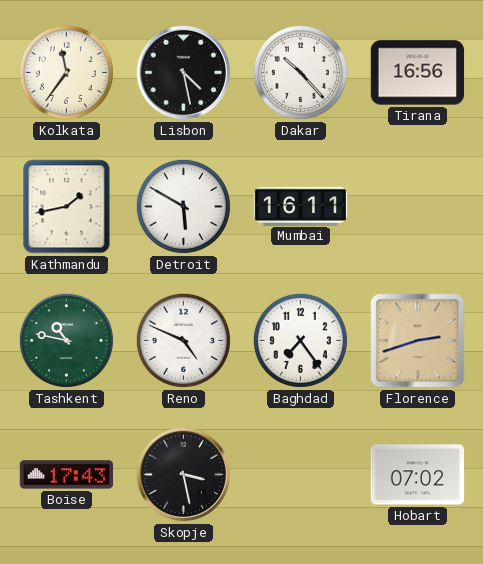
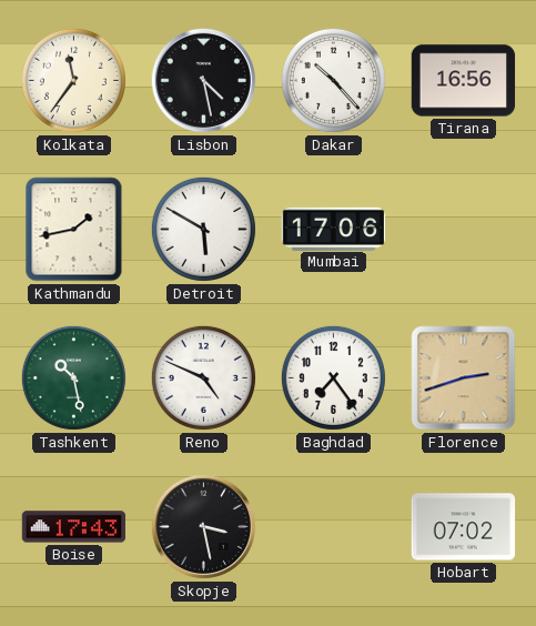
Mumbai: 16:11 -> 17:06
Tashkent: 10:47 -> 10:28
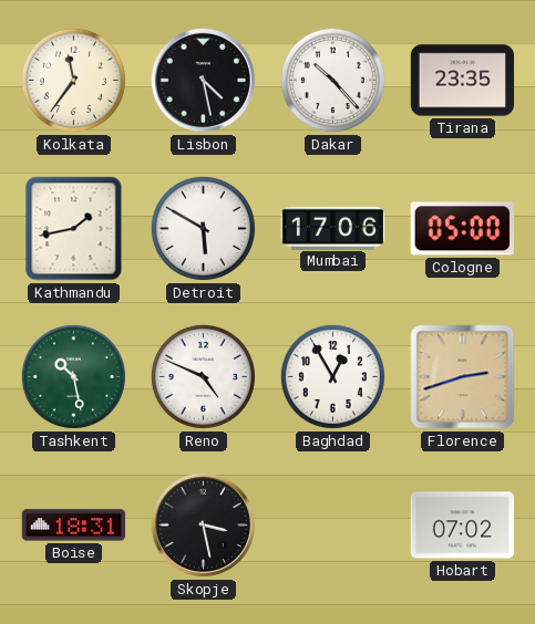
Tirana: 16:56 -> 23:35
Cologne: none -> 05:00
Baghdad: 7:24 -> 12:55
Boise: 17:43 -> 18:31
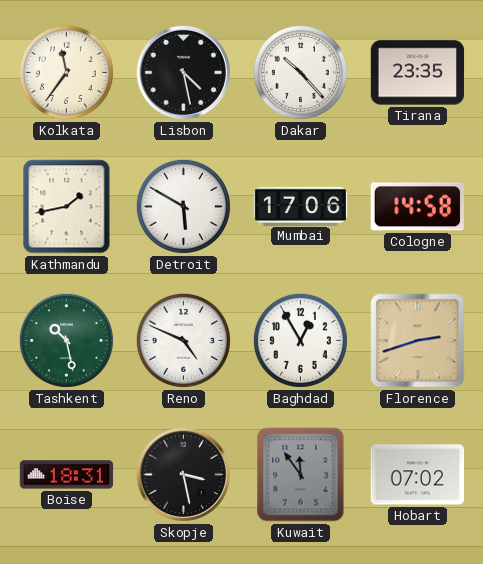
Cologne: 05:00 -> 14:58
Kuwait: none -> 11:54
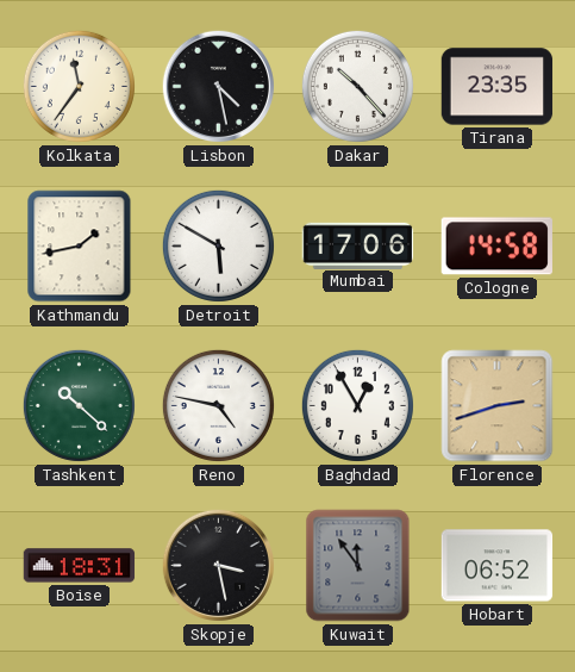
Tashkent: 10:28 -> 10:22
Reno: 4:49 -> 4:47
Hobart: 07:02 -> 06:52
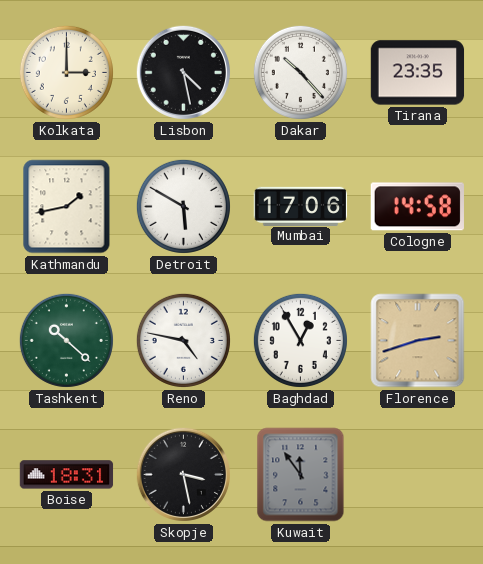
Kolkata: 11:36 -> 3:00
Hobart: 06:52 -> none
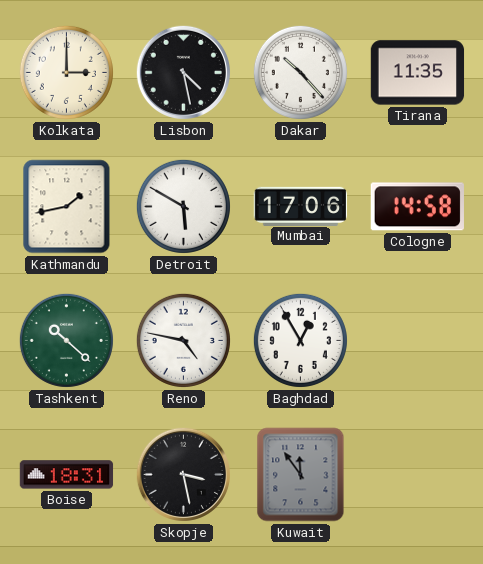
Tirana: 23:35 -> 11:35
Florence: 2:42 -> none
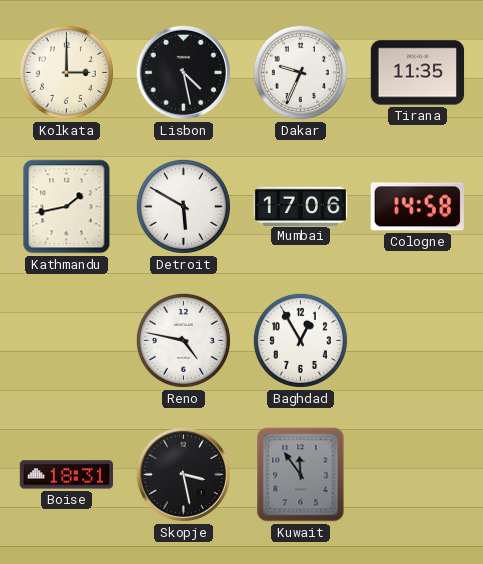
Dakar: 10:23 -> 9:34
Tashkent: 10:22 -> none
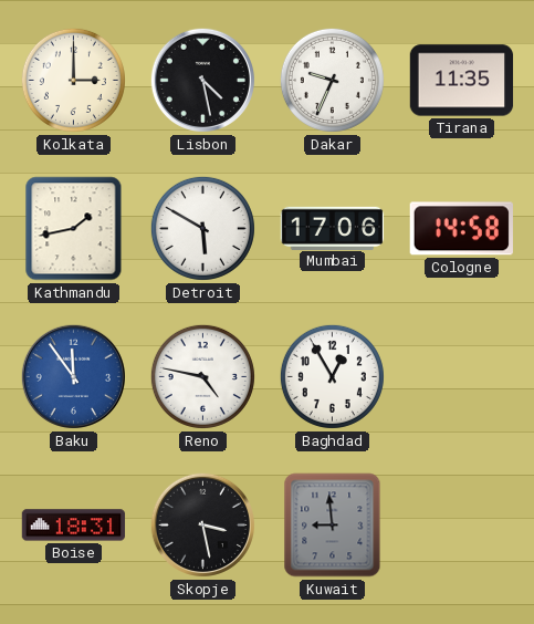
Baku: none -> 11:54
Kuwait: 11:54 -> 8:59
